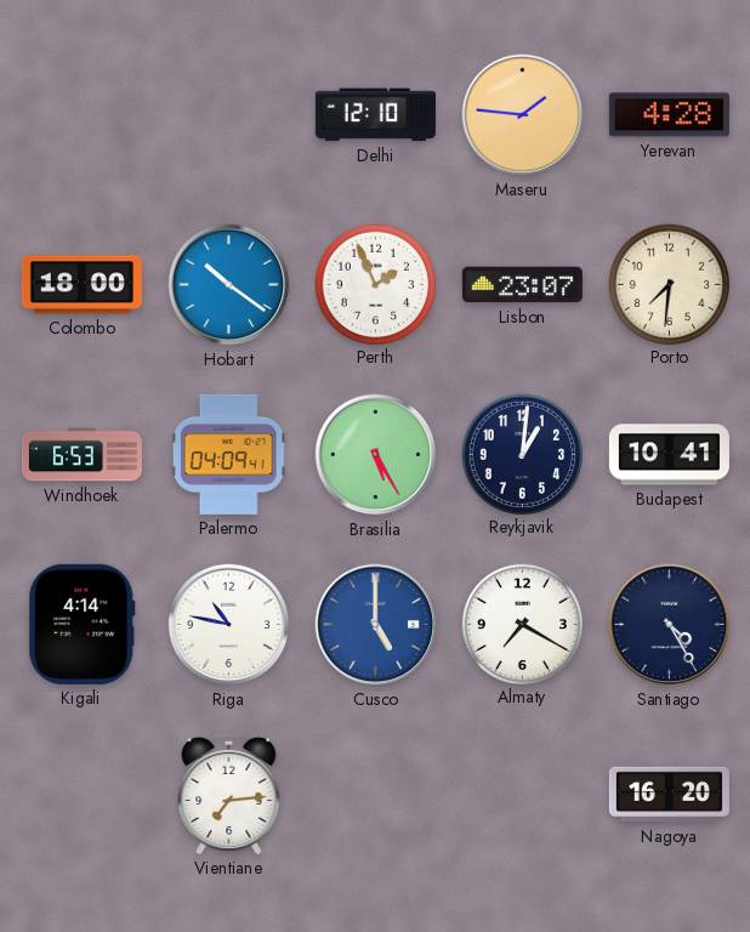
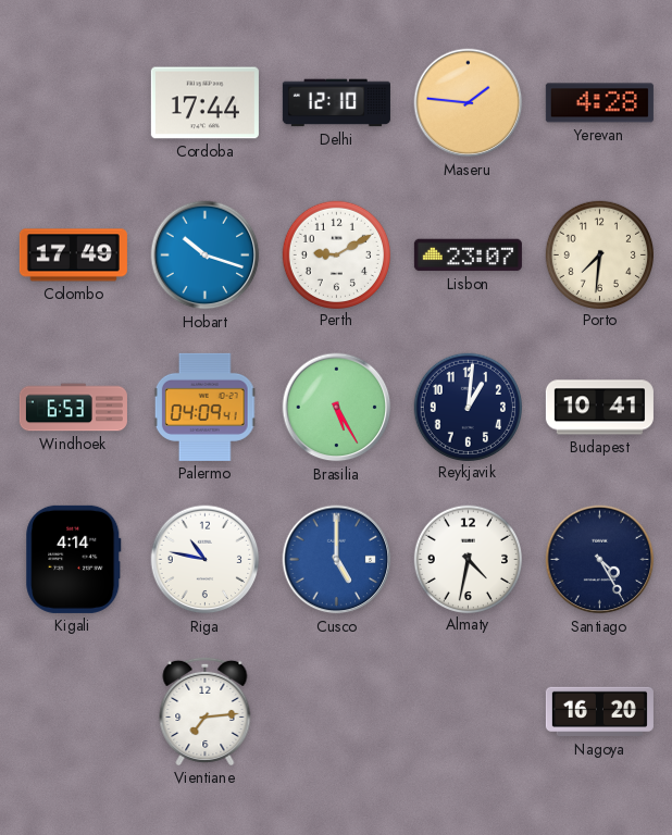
Cordoba: none -> 17:44
Colombo: 18:00 -> 17:49
Hobart: 10:21 -> 10:18
Perth: 1:56 -> 9:10
Almaty: 7:20 -> 4:32
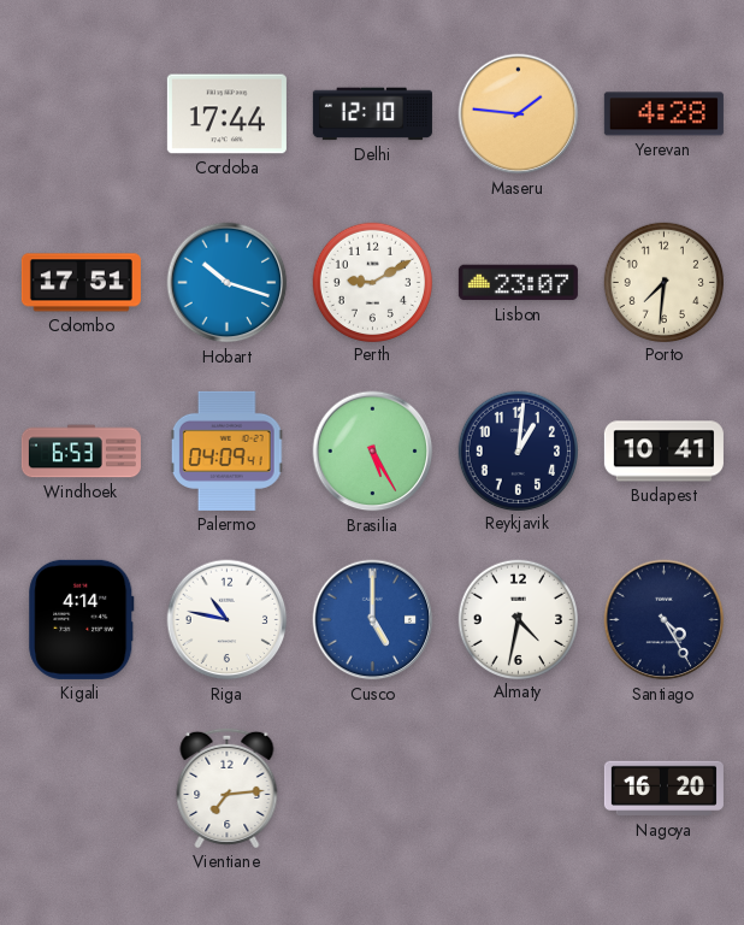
Colombo: 17:49 -> 17:51
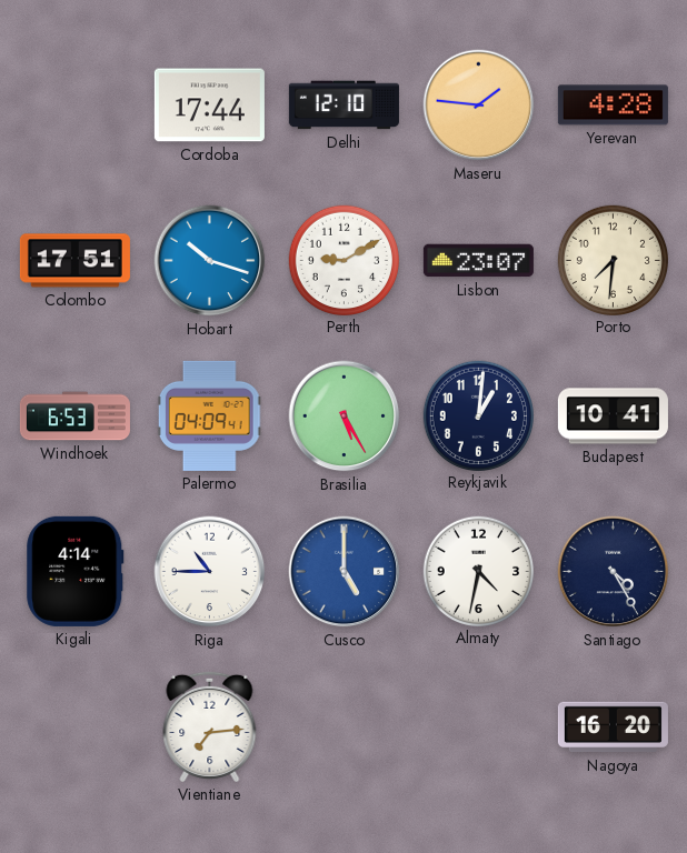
Riga: 10:47 -> 10:45
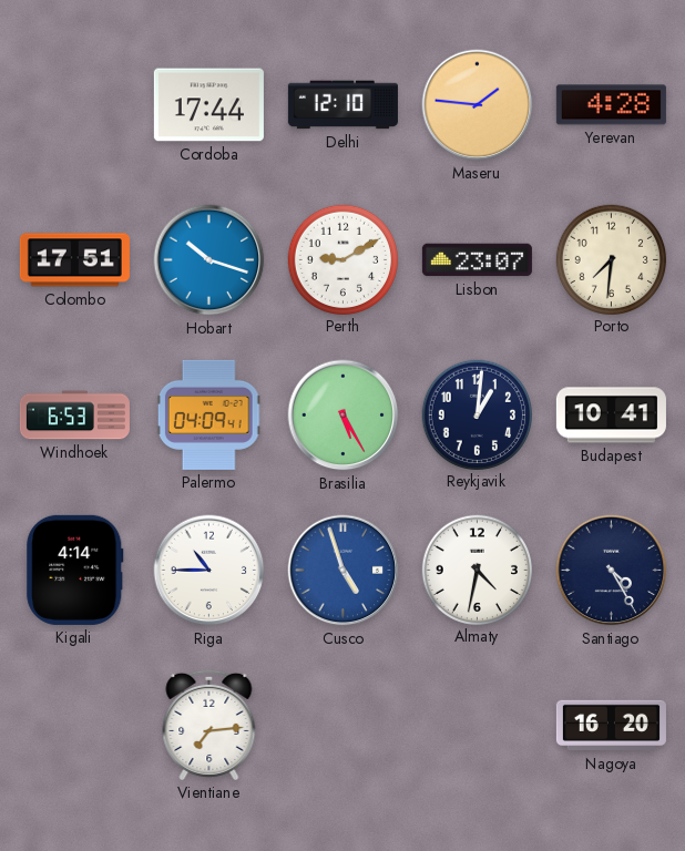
Cusco: 5:00 -> 4:57
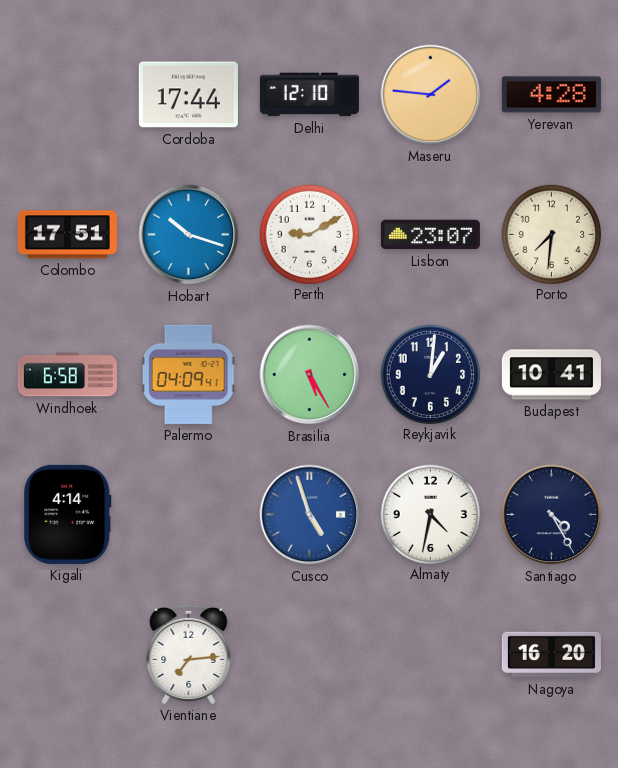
Windhoek: 6:53 -> 6:58
Riga: 10:45 -> none
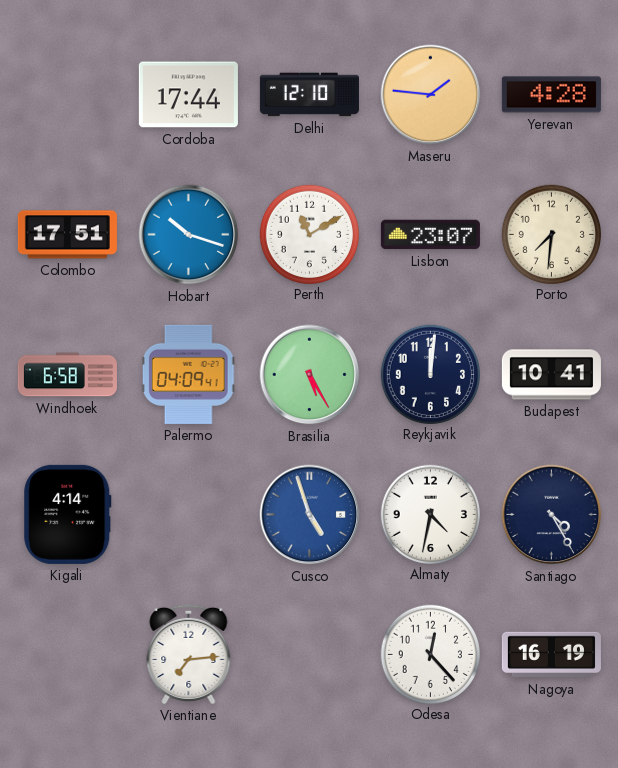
Perth: 9:10 -> 11:10
Reykjavik: 1:01 -> 12:01
Odesa: none -> 12:23
Nagoya: 16:20 -> 16:19
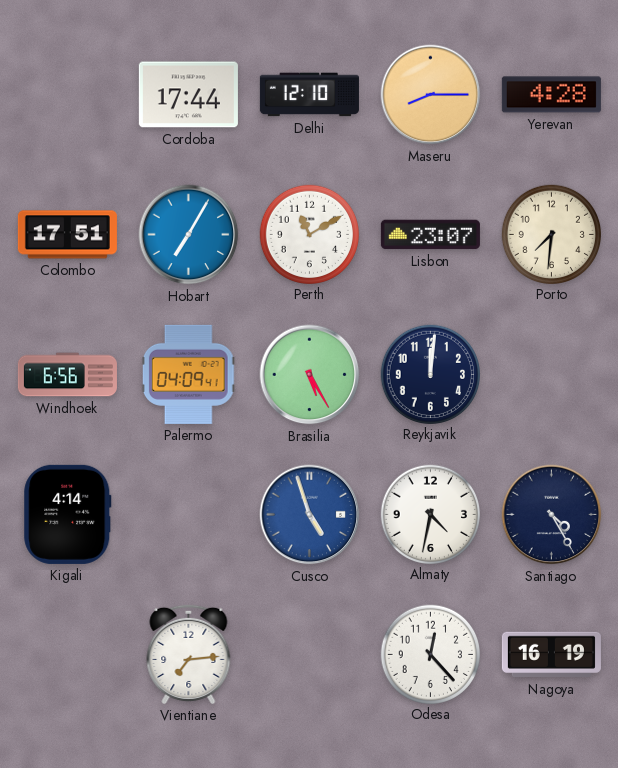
Maseru: 1:46 -> 8:15
Hobart: 10:18 -> 7:05
Windhoek: 6:58 -> 6:56
Budapest: 10:41 -> none
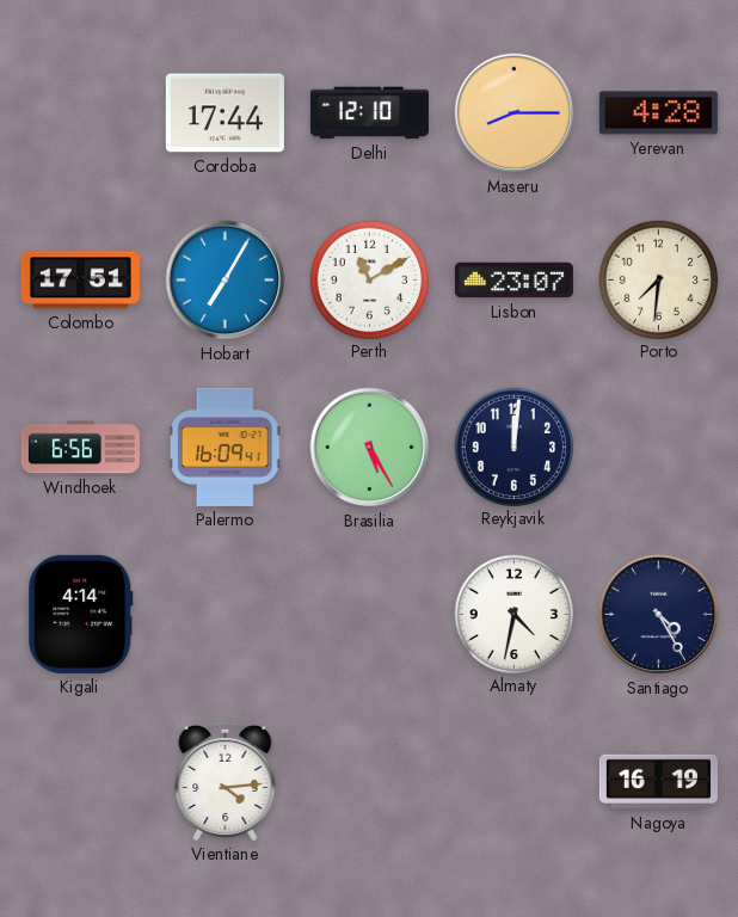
Palermo: 04:09 -> 16:09
Cusco: 4:57 -> none
Vientiane: 7:14 -> 4:14
Odesa: 12:23 -> none
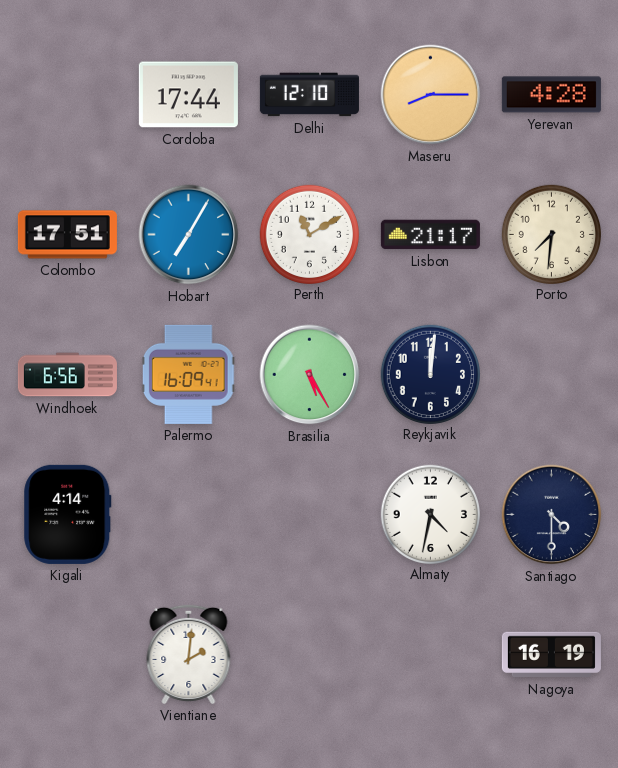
Lisbon: 23:07 -> 21:17
Santiago: 4:25 -> 4:30
Vientiane: 4:14 -> 2:01
